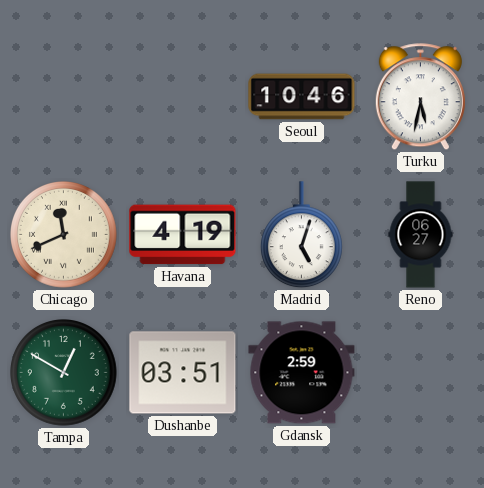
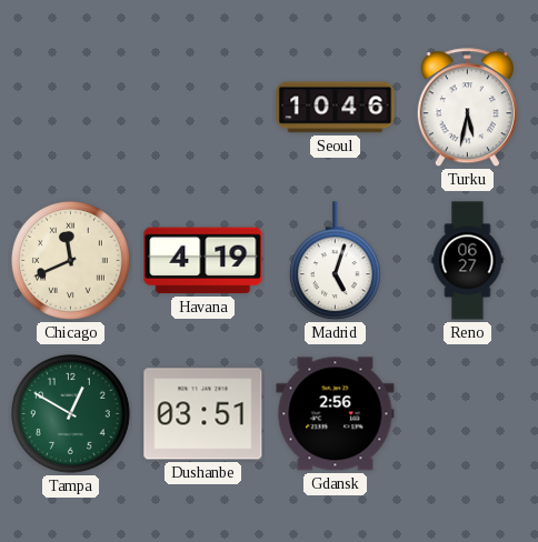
Gdansk: 2:59 -> 2:56
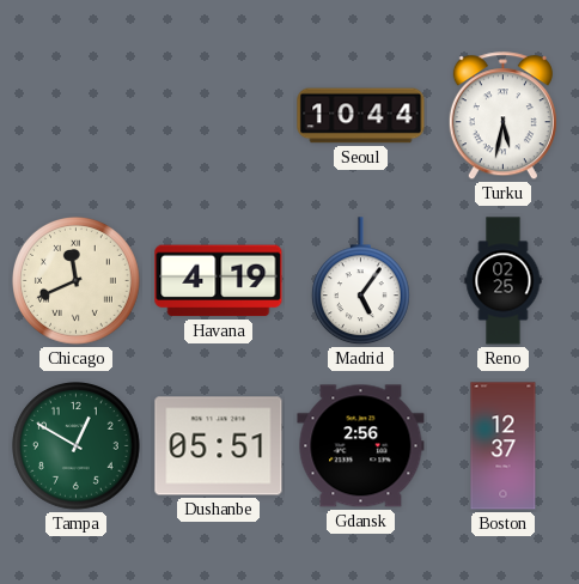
Seoul: 10:46 -> 10:44
Madrid: 5:03 -> 5:06
Reno: 06:27 -> 02:25
Dushanbe: 03:51 -> 05:51
Boston: none -> 12:37
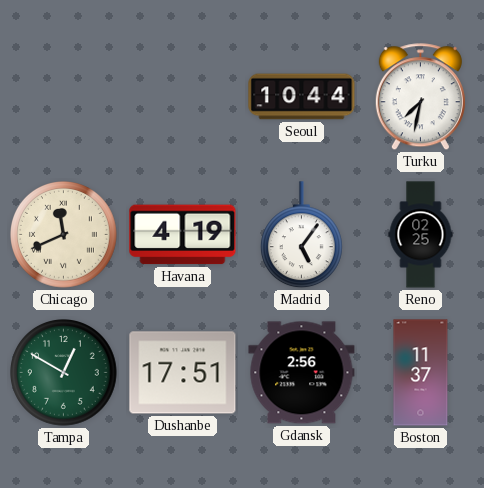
Turku: 5:32 -> 7:32
Dushanbe: 05:51 -> 17:51
Boston: 12:37 -> 11:37
